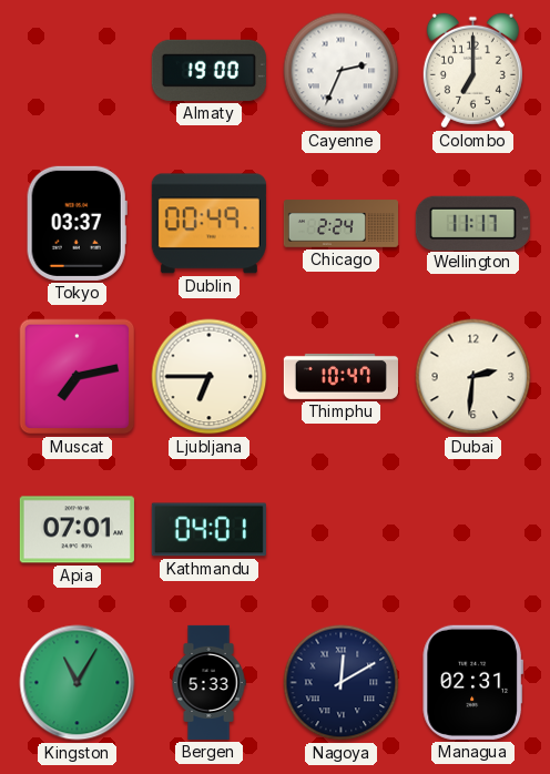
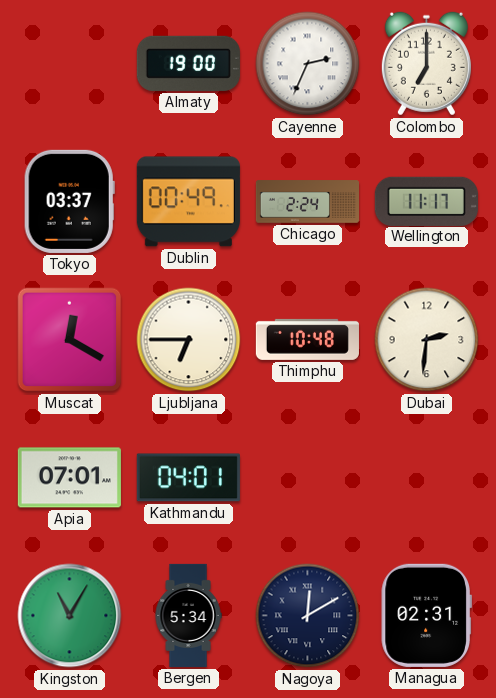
Muscat: 7:13 -> 12:20
Thimphu: 10:47 -> 10:48
Bergen: 5:33 -> 5:34
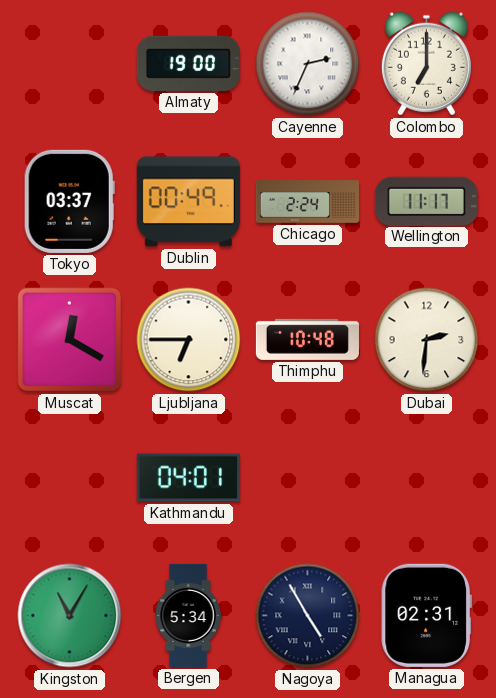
Apia: 07:01 -> none
Nagoya: 12:10 -> 4:55
